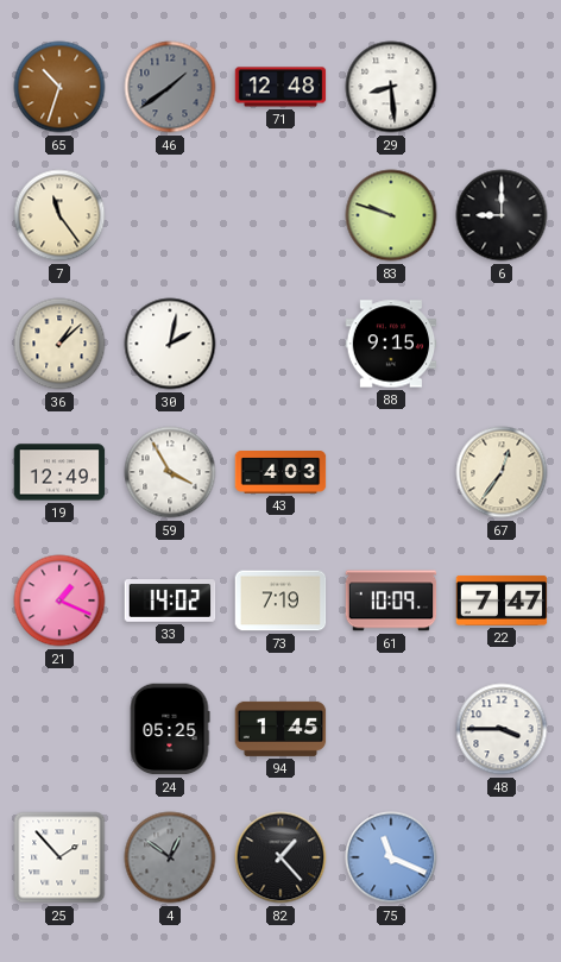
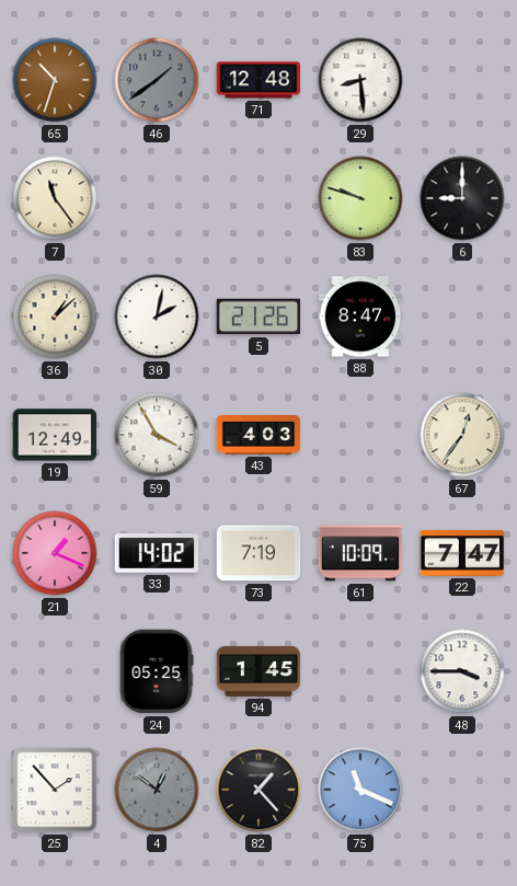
5: none -> 21:26
88: 9:15 -> 8:47
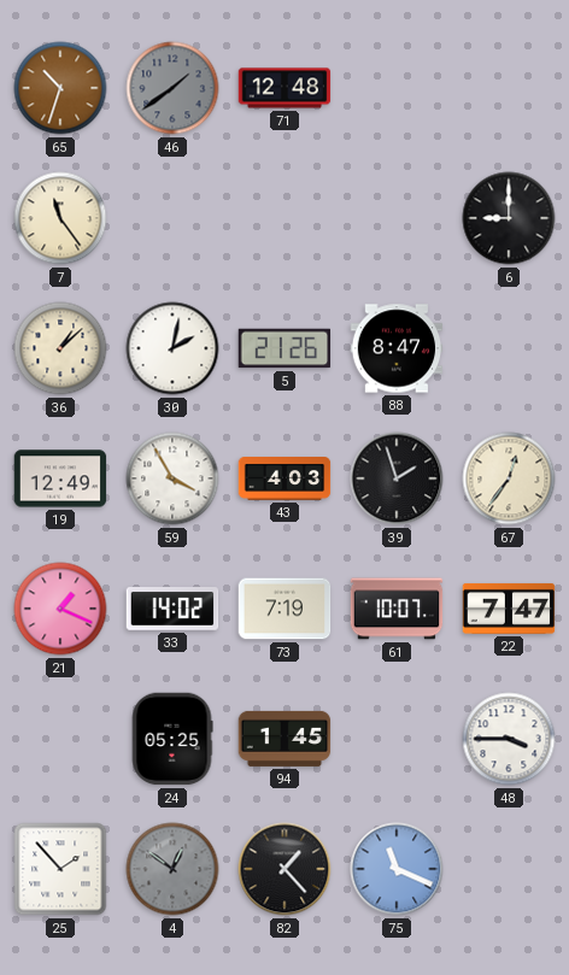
29: 8:29 -> none
83: 9:48 -> none
39: none -> 1:57
61: 10:09 -> 10:07
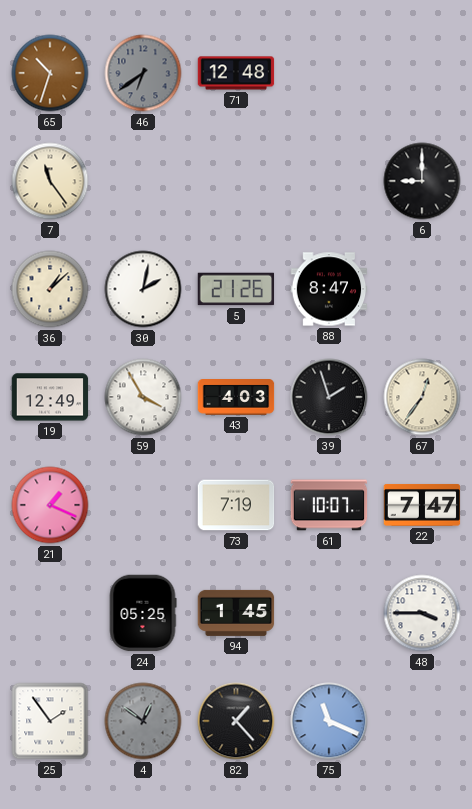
46: 1:39 -> 6:39
33: 14:02 -> none
25: 1:53 -> 1:54
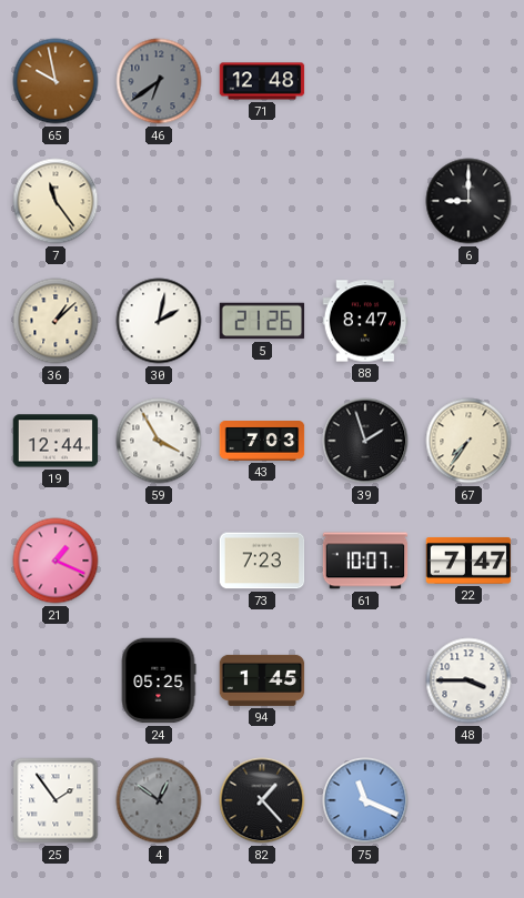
65: 10:33 -> 9:58
19: 12:49 -> 12:44
43: 4:03 -> 7:03
67: 12:36 -> 7:36
73: 7:19 -> 7:23
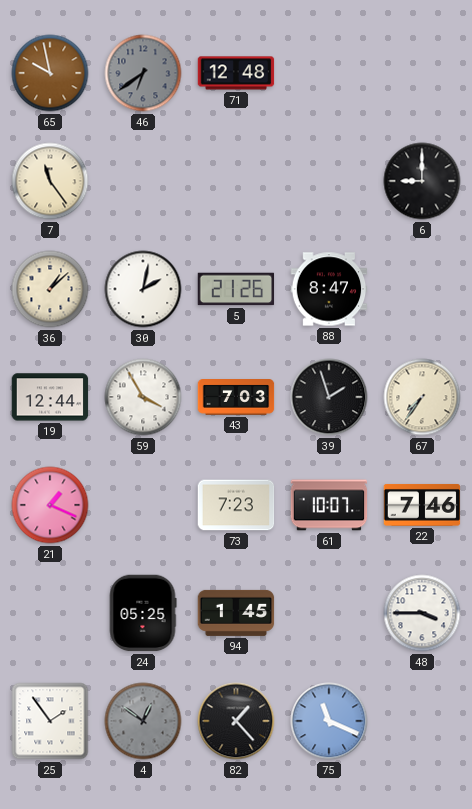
22: 7:47 -> 7:46
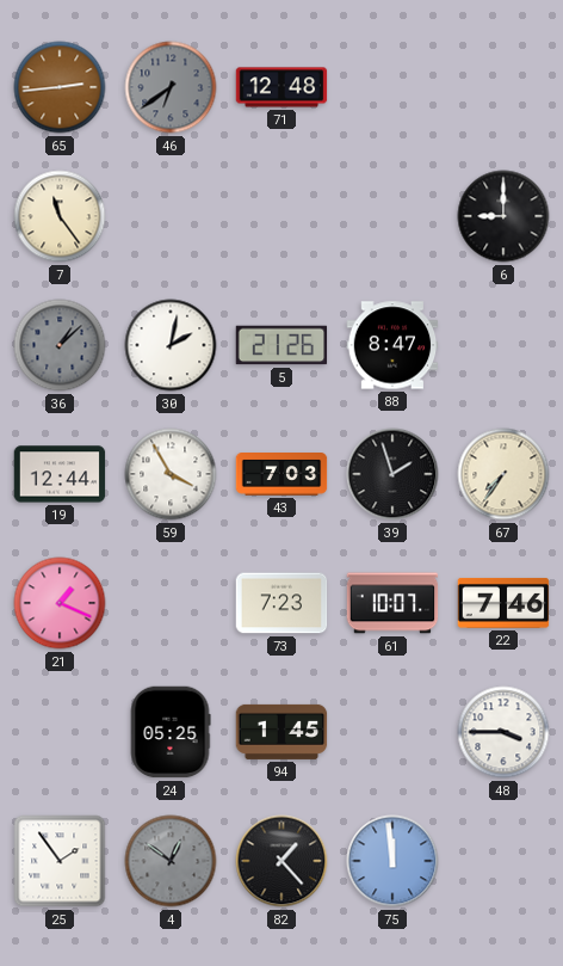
65: 9:58 -> 2:44
36 dial: cream -> grey
75: 11:19 -> 11:59
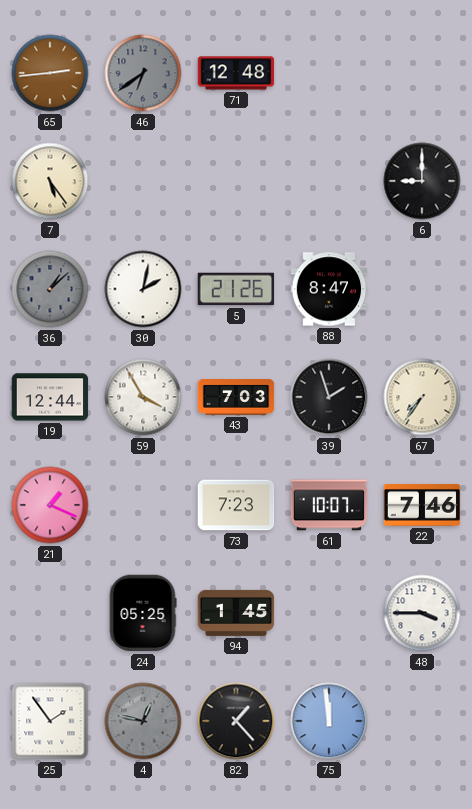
7: 11:24 -> 5:24
4: 12:51 -> 12:47
